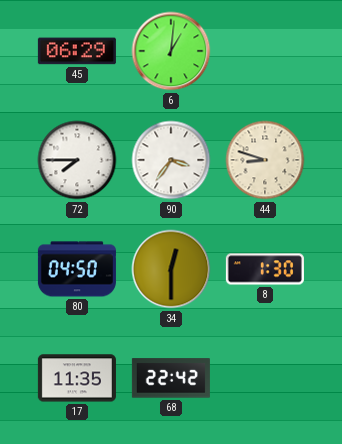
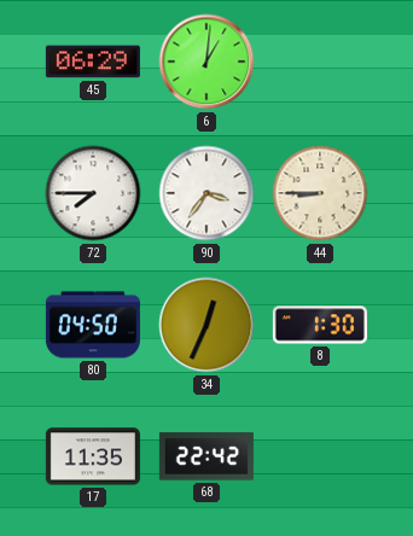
44: 8:48 -> 8:45
34: 12:30 -> 12:34
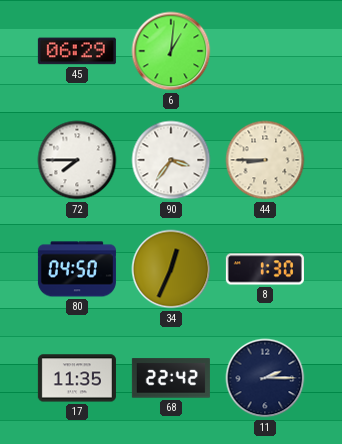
11: none -> 2:15
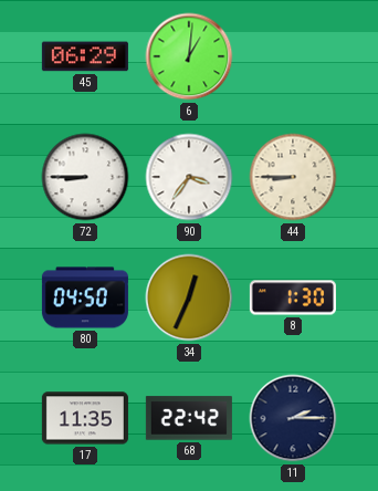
72: 7:45 -> 8:45
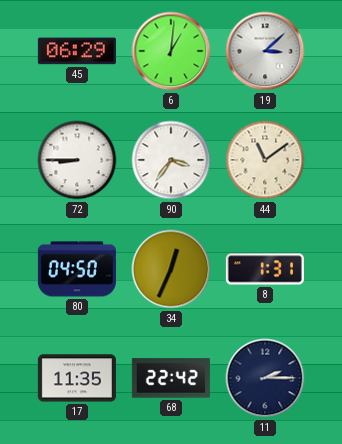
19: none -> 3:08
44: 8:45 -> 11:09
8: 1:30 -> 1:31
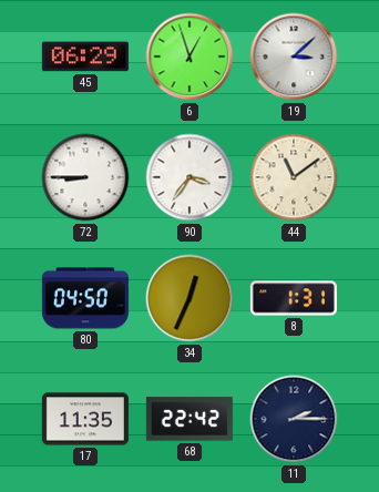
6: 1:01 -> 12:57
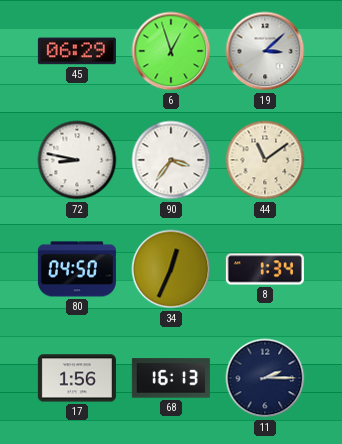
72: 8:45 -> 8:47
8: 1:31 -> 1:34
17: 11:35 -> 1:56
68: 22:42 -> 16:13
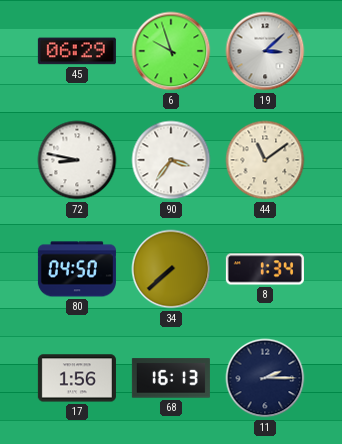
6: 12:57 -> 9:57
34: 12:34 -> 7:38
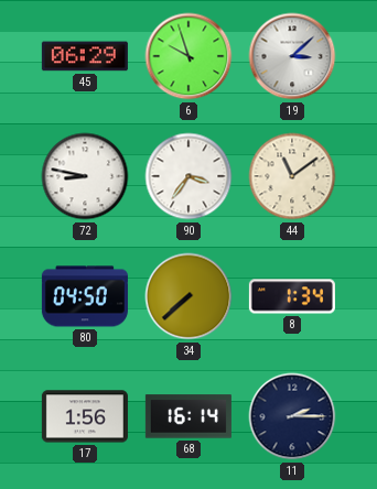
68: 16:13 -> 16:14
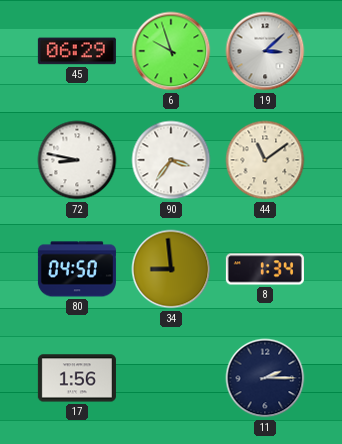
34: 7:38 -> 8:59
68: 16:14 -> none
